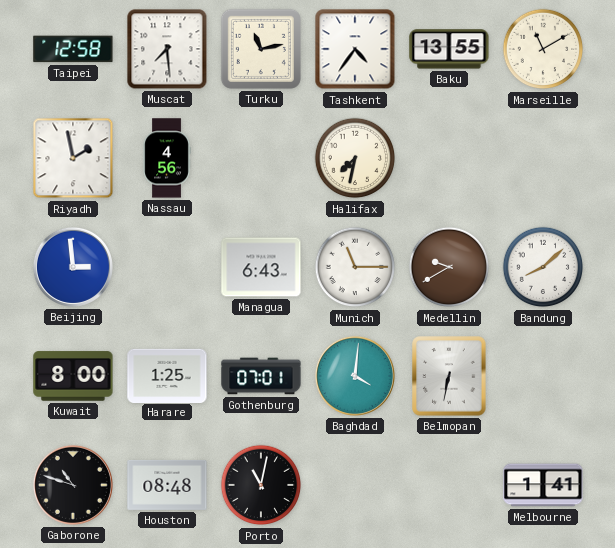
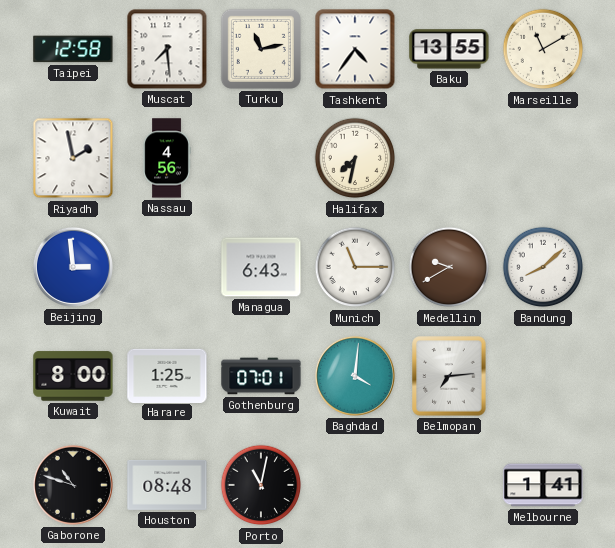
Belmopan: 6:32 -> 7:14
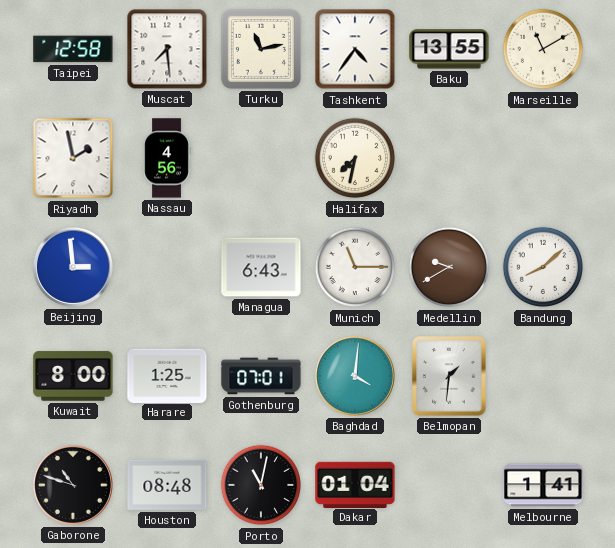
Belmopan: 7:14 -> 1:31
Dakar: none -> 01:04
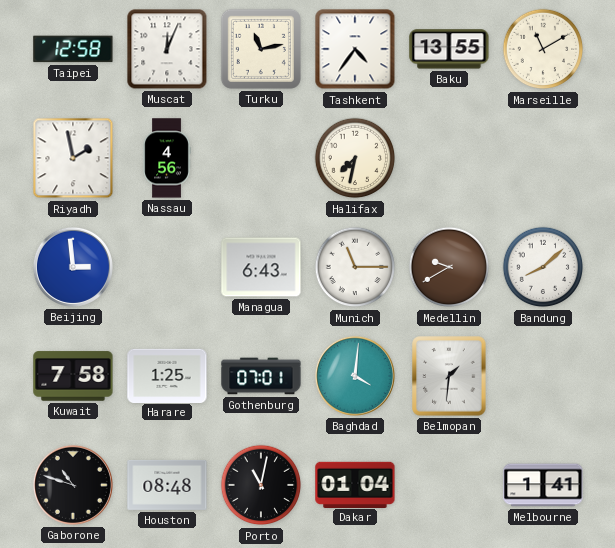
Muscat: 7:29 -> 12:04
Kuwait: 8:00 -> 7:58
